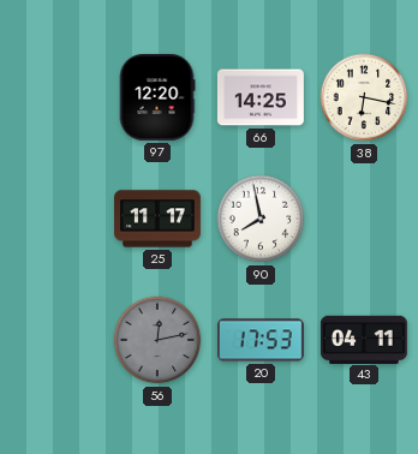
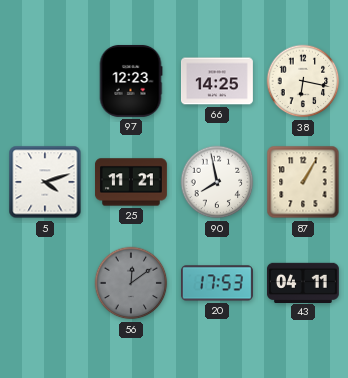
97: 12:20 -> 12:23
5: none -> 4:12
25: 11:17 -> 11:21
87: none -> 1:05
56: 12:13 -> 12:09
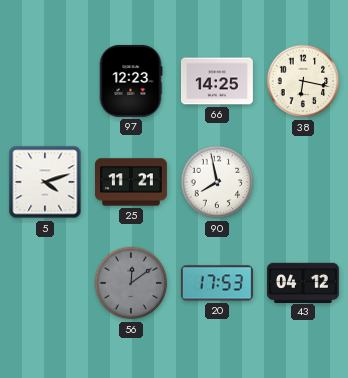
87: 1:05 -> none
43: 04:11 -> 04:12
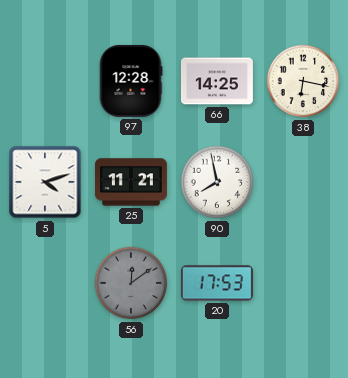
97: 12:23 -> 12:28
43: 04:12 -> none
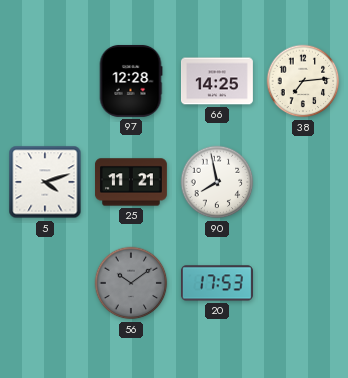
38: 6:17 -> 7:14
56: 12:09 -> 10:09
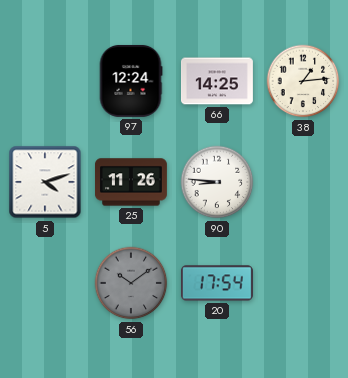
97: 12:28 -> 12:24
38: 7:14 -> 1:14
25: 11:21 -> 11:26
90: 7:58 -> 8:46
20: 17:53 -> 17:54
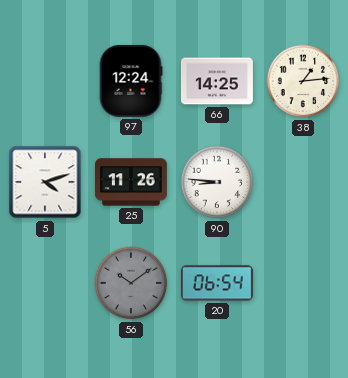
20: 17:54 -> 06:54
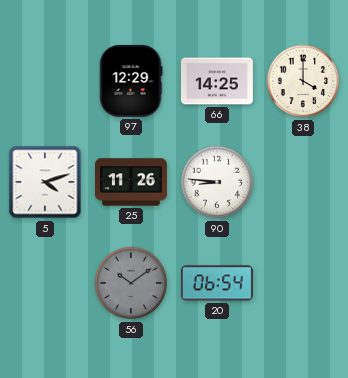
97: 12:24 -> 12:29
38: 1:14 -> 4:00
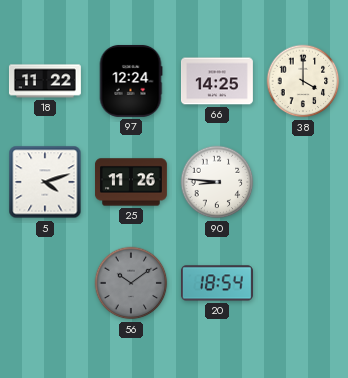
18: none -> 11:22
97: 12:29 -> 12:24
20: 06:54 -> 18:54
